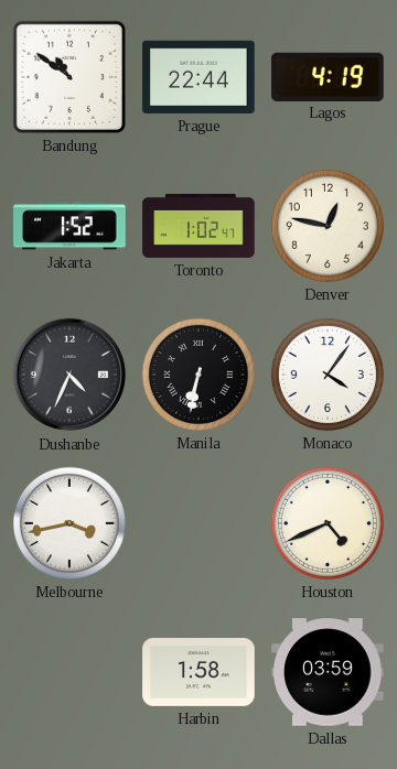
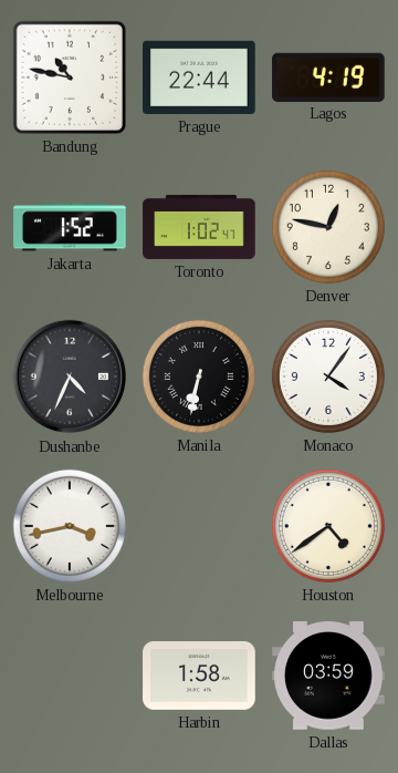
Bandung: 10:51 -> 10:47
Houston: 4:41 -> 4:39
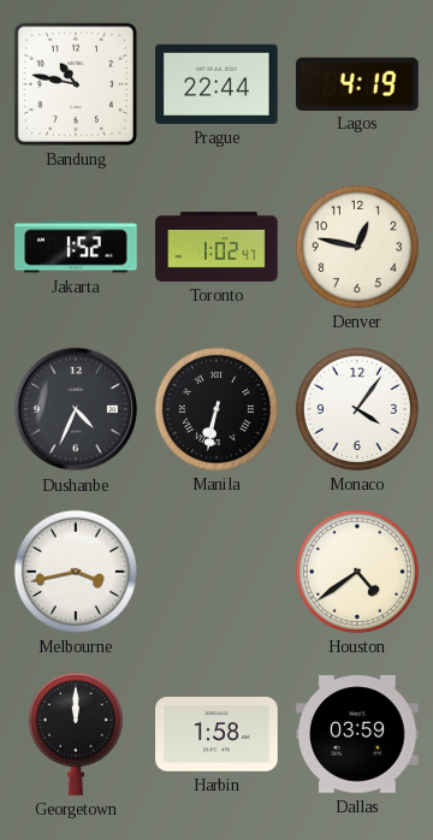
Georgetown: none -> 12:00
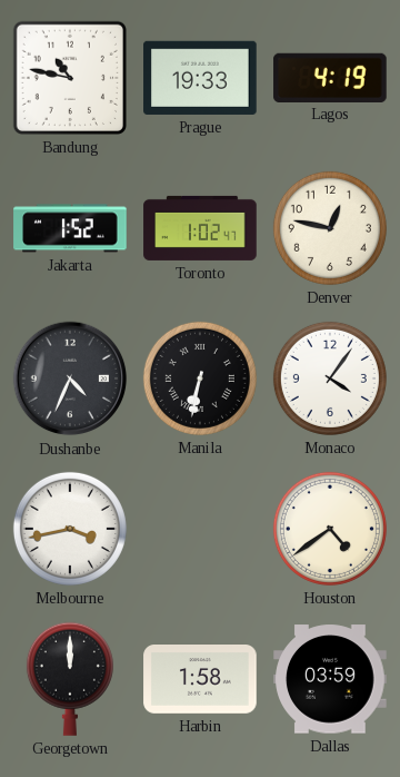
Prague: 22:44 -> 19:33
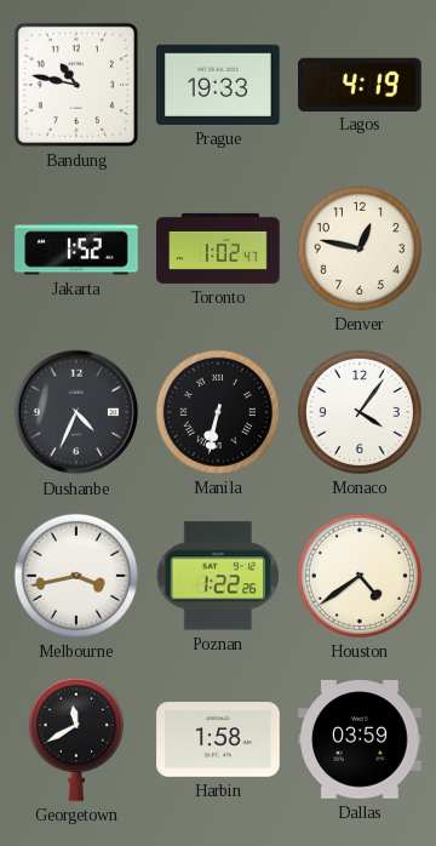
Poznan: none -> 1:22
Georgetown: 12:00 -> 11:40
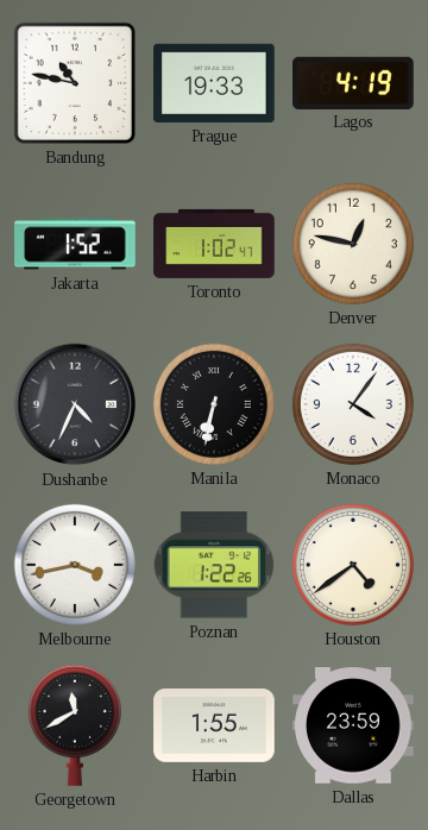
Harbin: 1:58 -> 1:55
Dallas: 03:59 -> 23:59
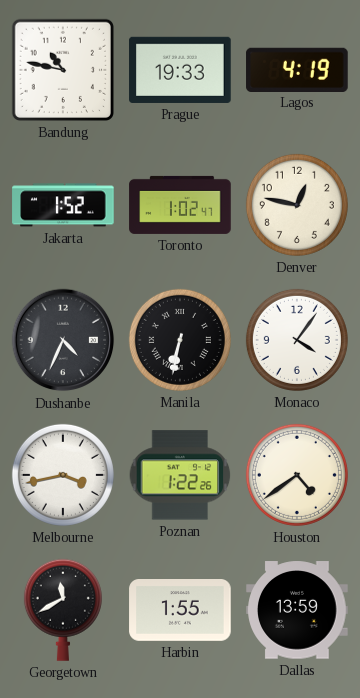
Dallas: 23:59 -> 13:59
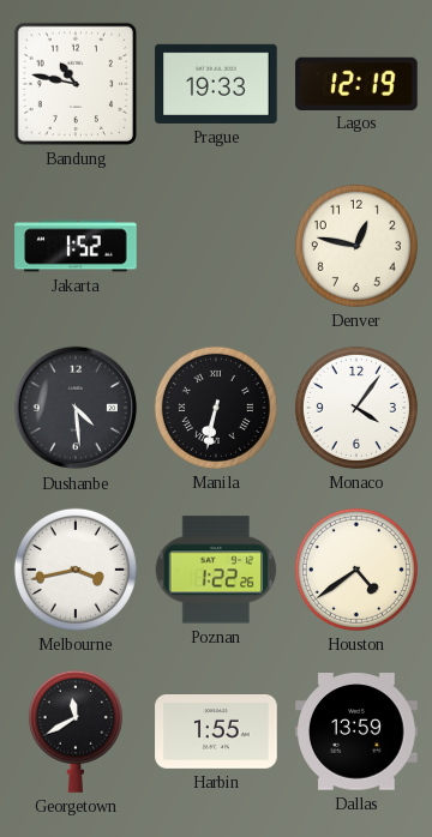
Lagos: 4:19 -> 12:19
Toronto: 1:02 -> none
Dushanbe: 4:34 -> 4:29
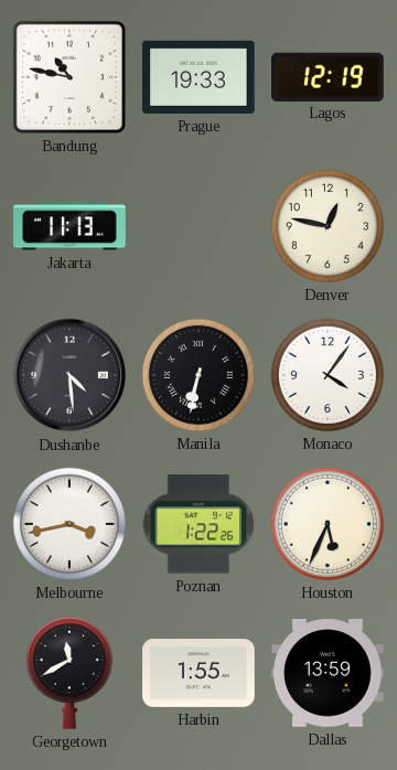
Jakarta: 1:52 -> 11:13
Houston: 4:39 -> 5:34
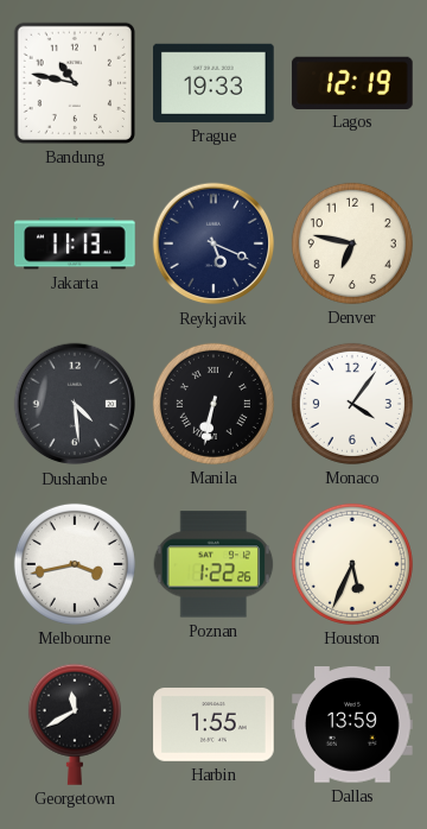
Reykjavik: none -> 5:19
Denver: 12:47 -> 6:47
